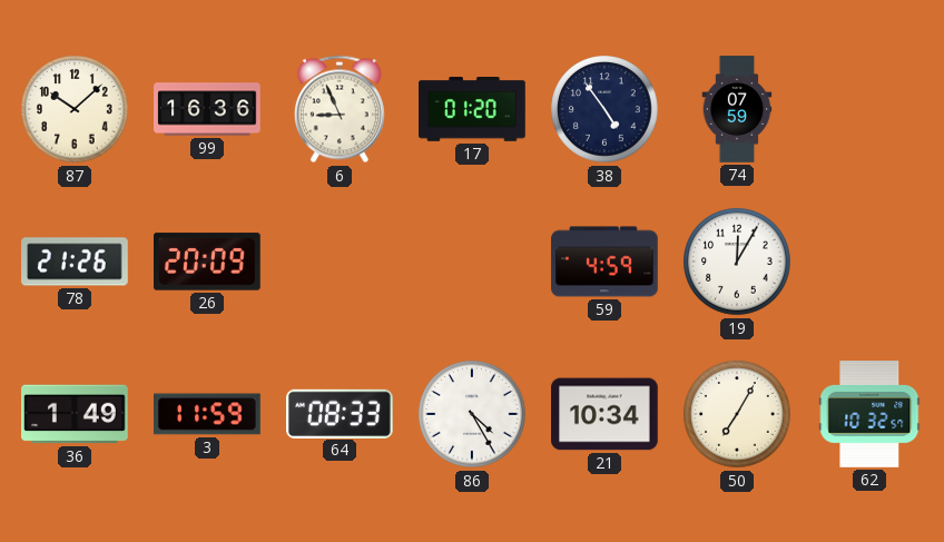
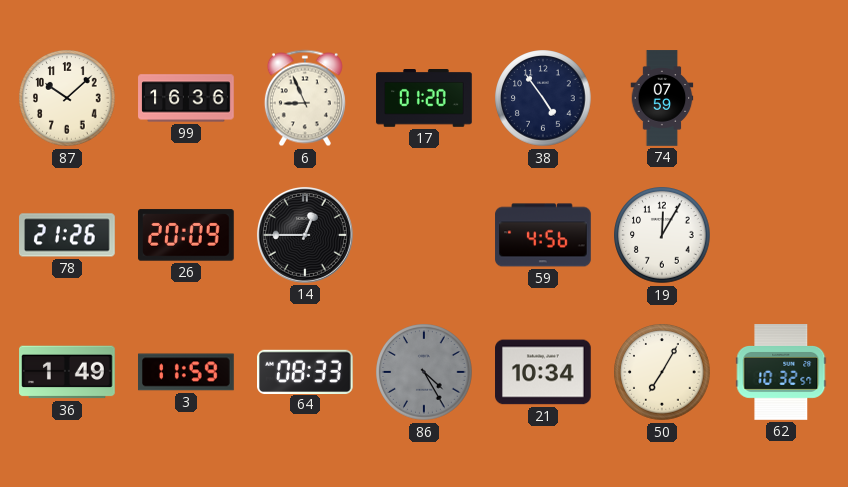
14: none -> 12:45
59: 4:59 -> 4:56
86 dial: white -> grey
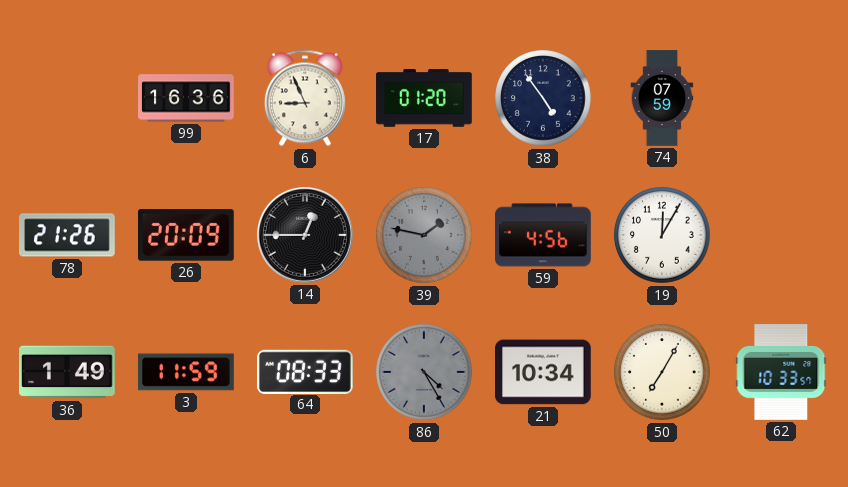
87: 10:08 -> none
39: none -> 1:47
62: 10:32 -> 10:33
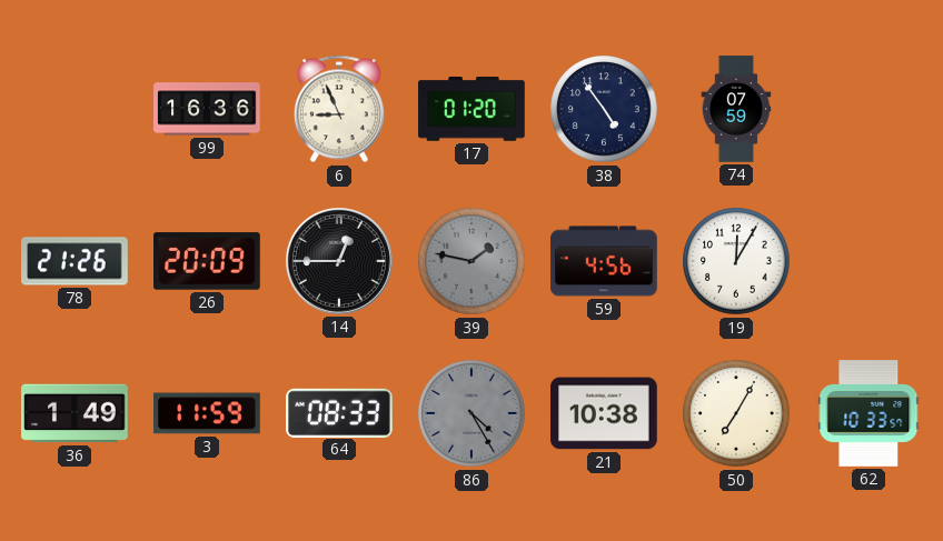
21: 10:34 -> 10:38
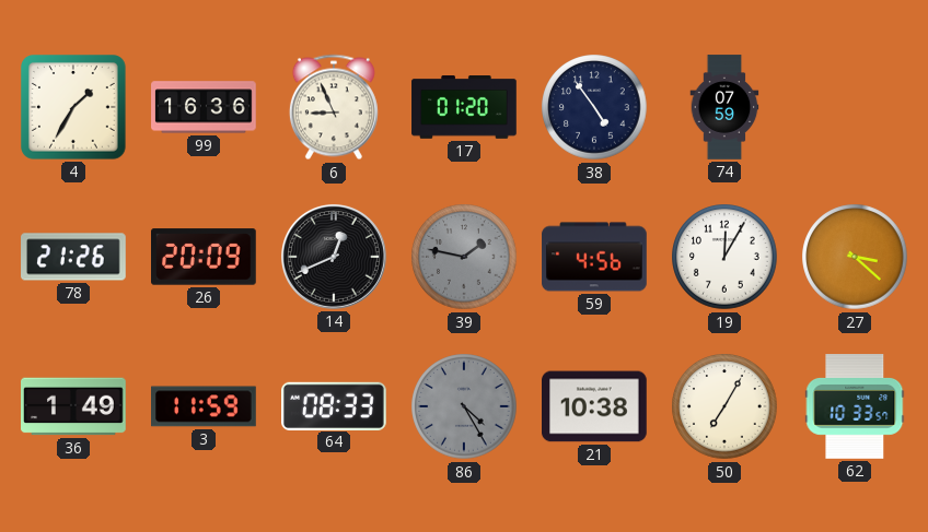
4: none -> 1:35
14: 12:45 -> 12:41
27: none -> 3:22
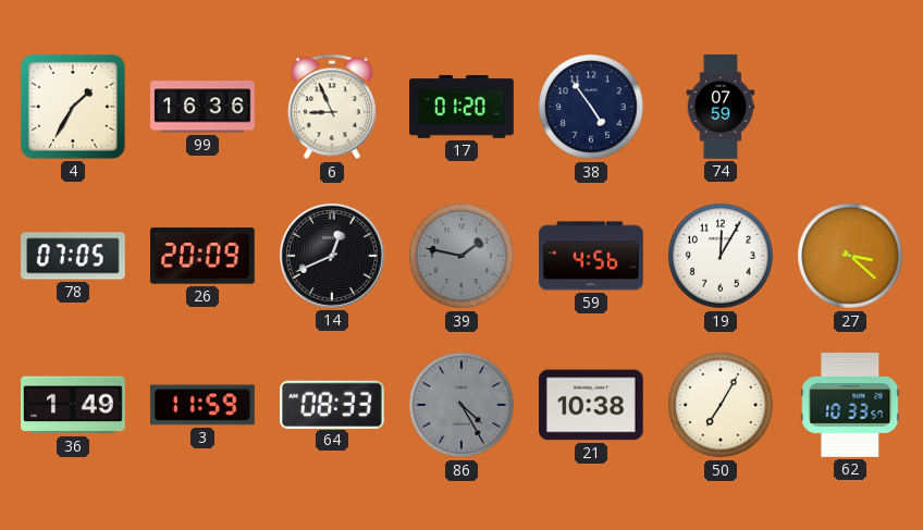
78: 21:26 -> 07:05
